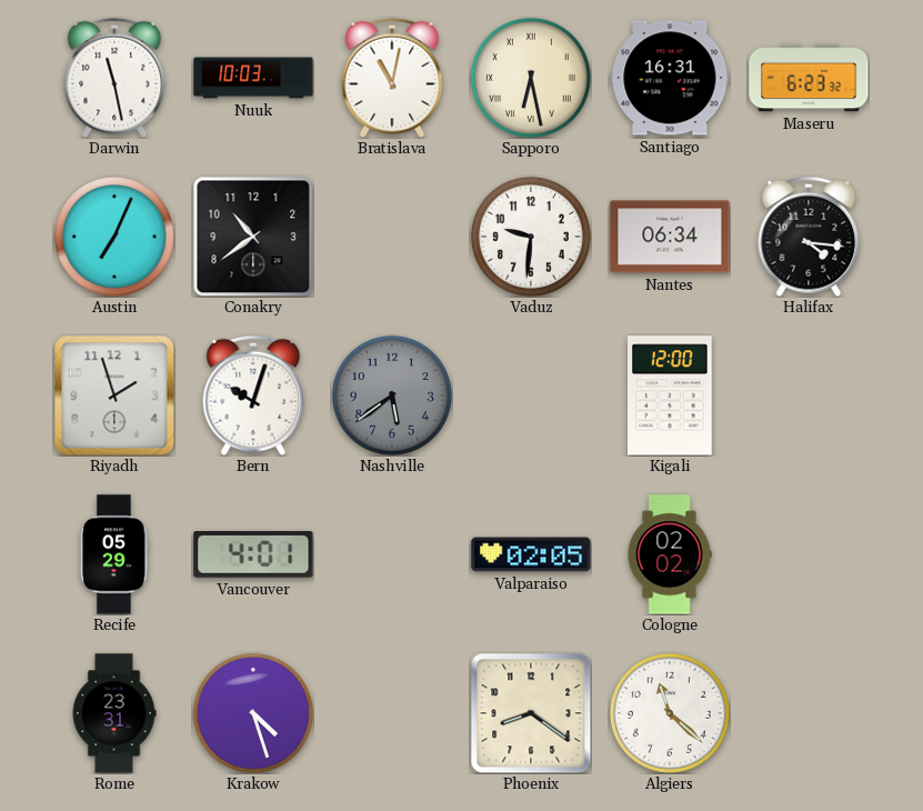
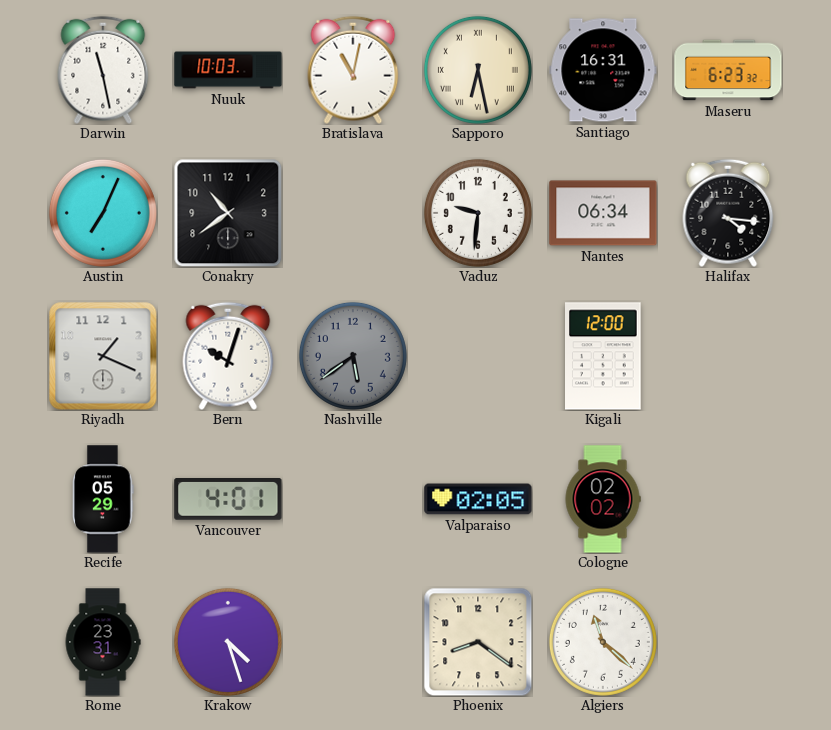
Riyadh: 1:57 -> 1:19
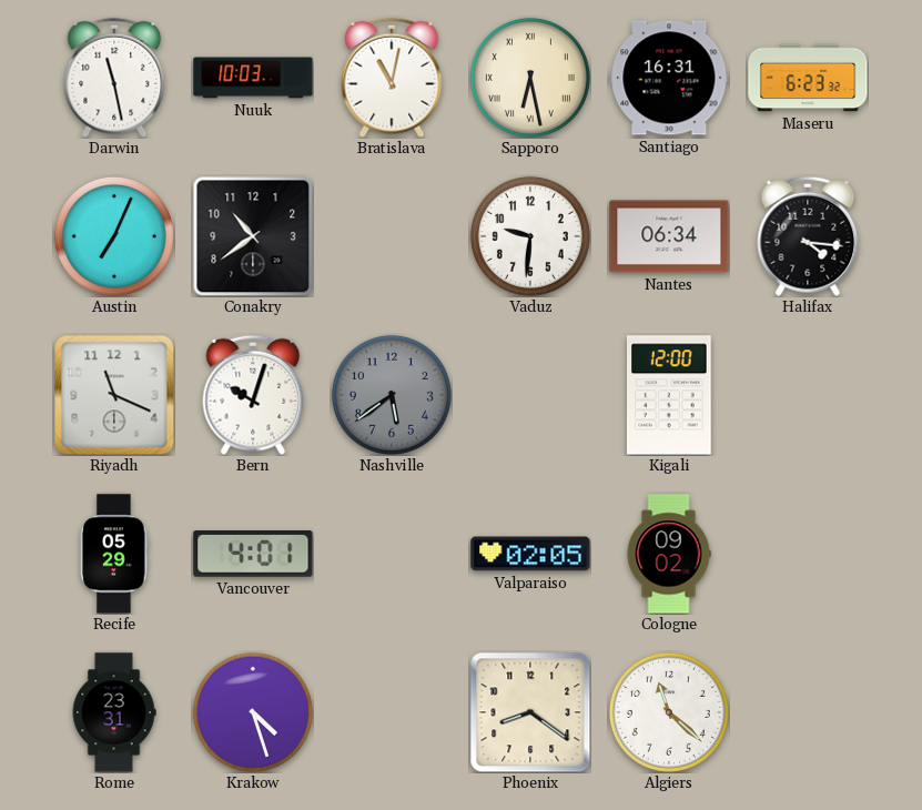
Riyadh: 1:19 -> 11:19
Cologne: 02:02 -> 09:02
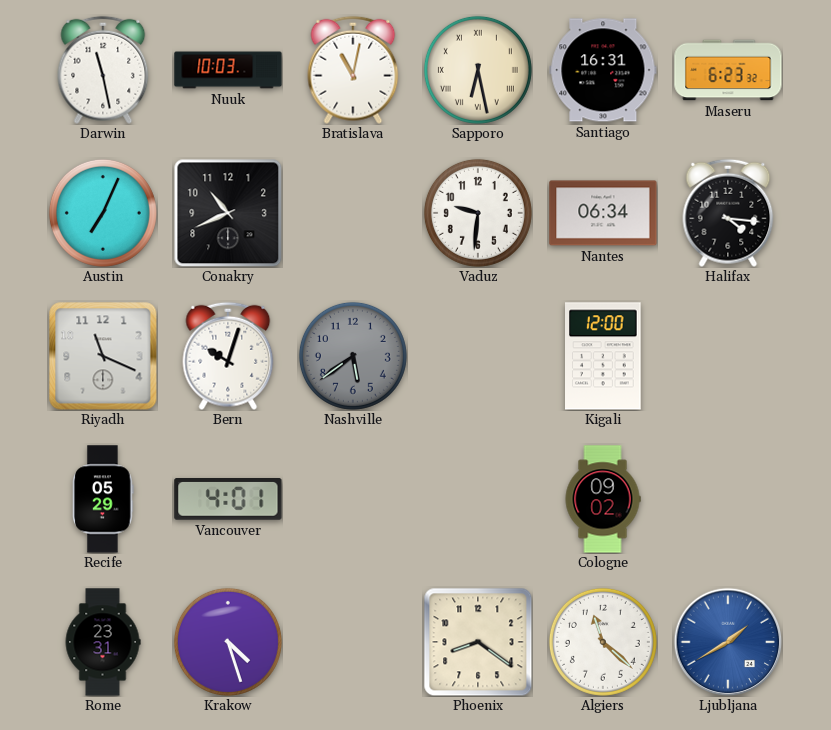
Conakry: 10:39 -> 10:41
Valparaiso: 02:05 -> none
Ljubljana: none -> 1:40
